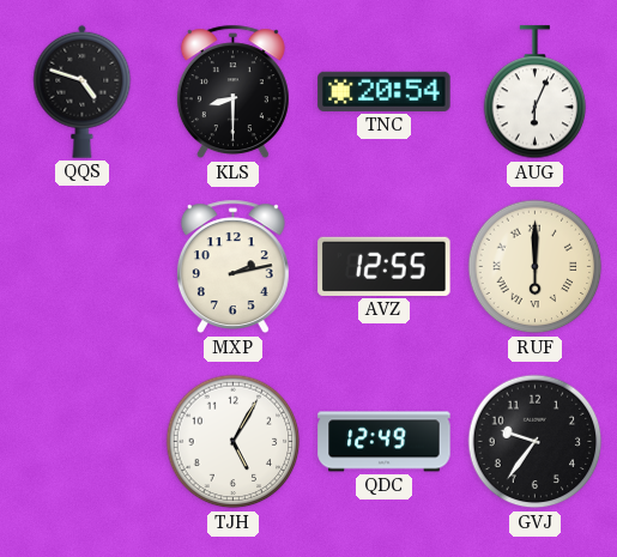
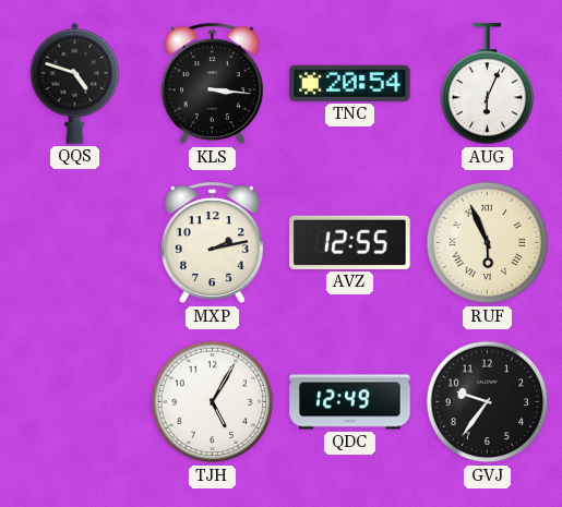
KLS: 8:30 -> 3:16
RUF: 6:00 -> 5:56
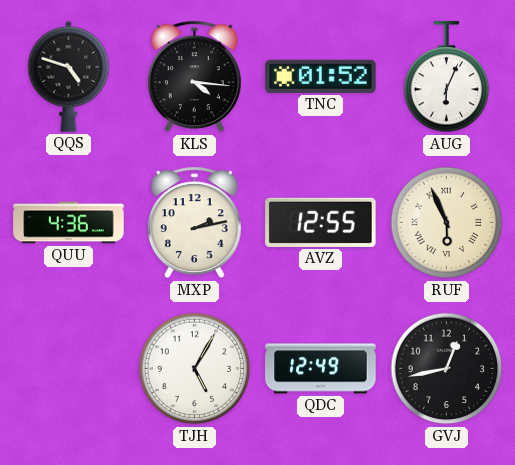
KLS: 3:16 -> 4:16
TNC: 20:54 -> 01:52
QUU: none -> 4:36
GVJ: 9:36 -> 12:43
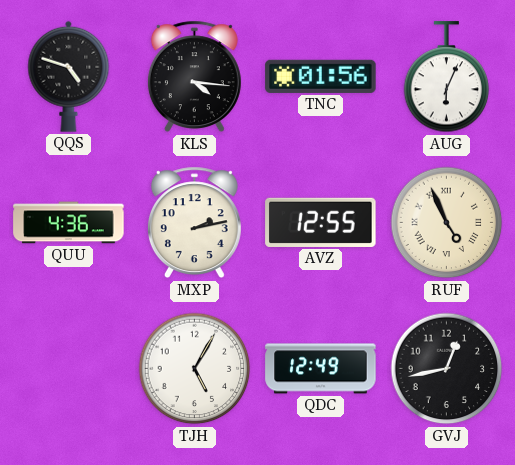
TNC: 01:52 -> 01:56
RUF: 5:56 -> 4:56
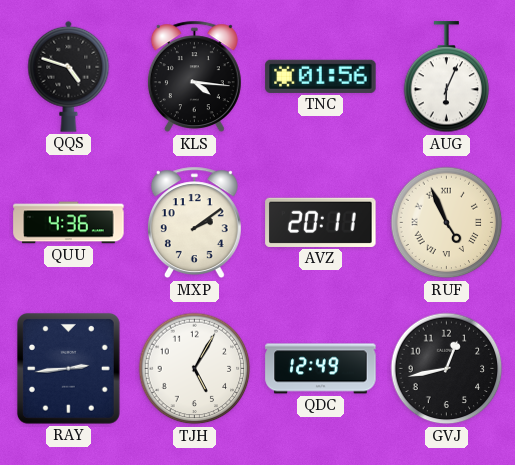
MXP: 2:13 -> 2:09
AVZ: 12:55 -> 20:11
RAY: none -> 2:44
